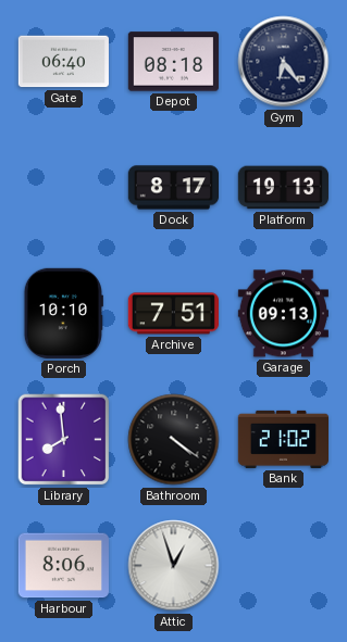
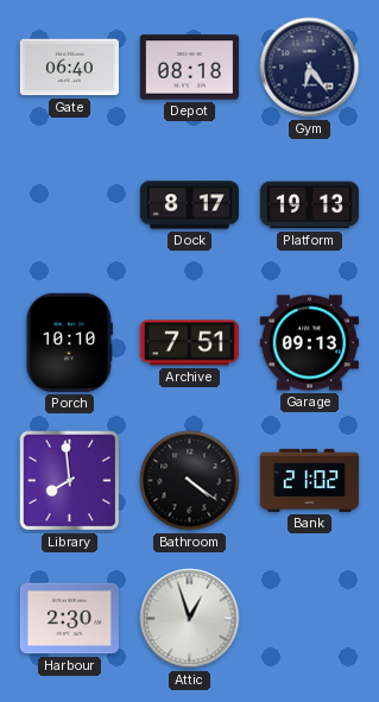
Harbour: 8:06 -> 2:30
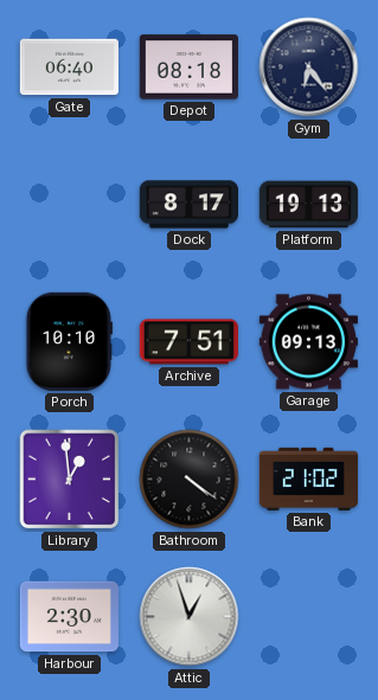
Library: 7:59 -> 12:59
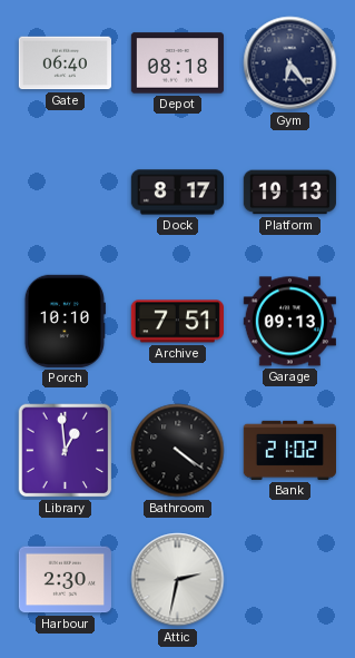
Attic: 12:57 -> 2:32
